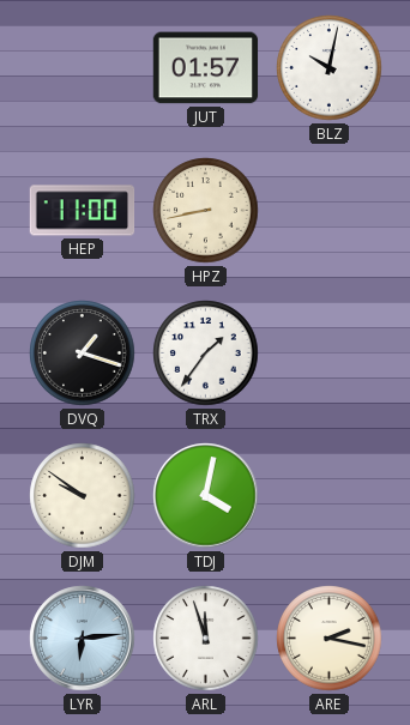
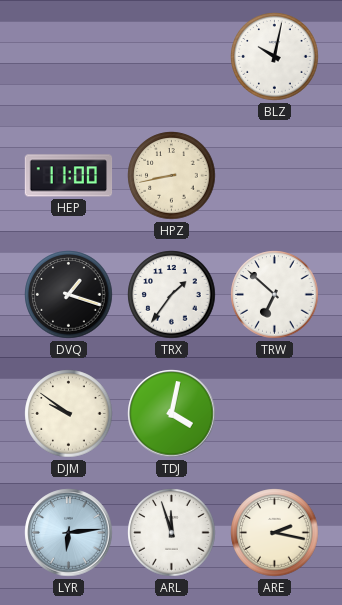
JUT: 01:57 -> none
TRW: none -> 6:52
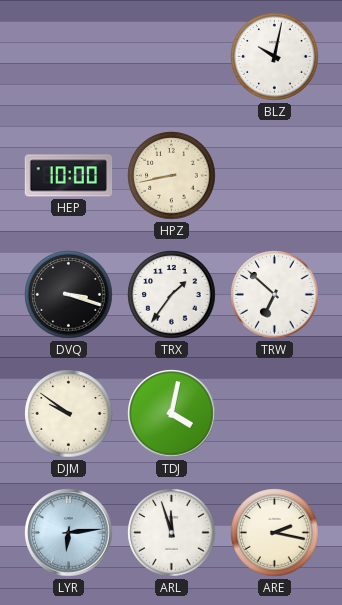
HEP: 11:00 -> 10:00
DVQ: 1:18 -> 3:18
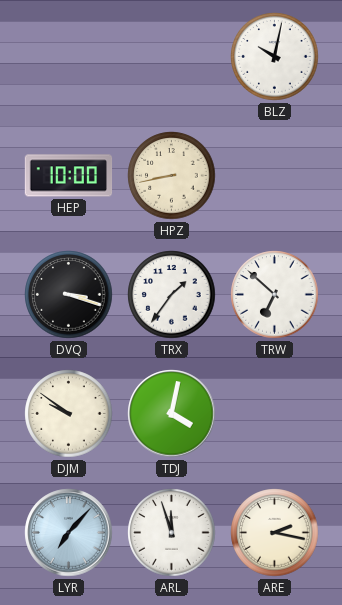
LYR: 6:14 -> 7:07
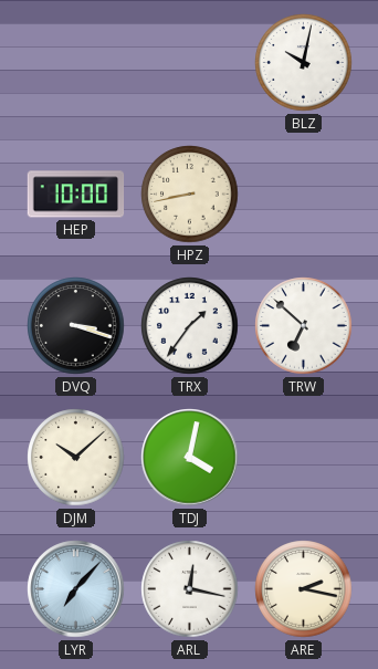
DJM: 9:51 -> 10:08
ARL: 11:57 -> 12:17
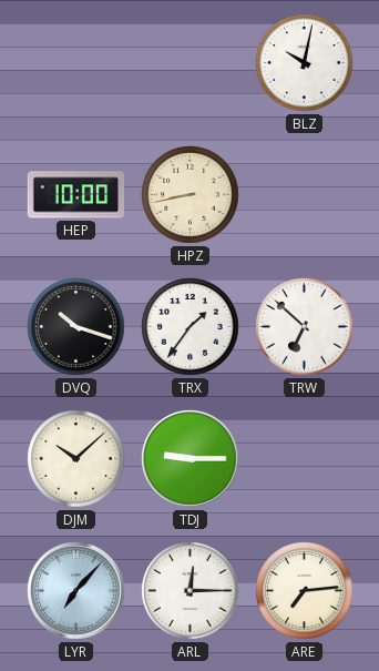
DVQ: 3:18 -> 10:18
TDJ: 4:02 -> 9:15
ARL: 12:17 -> 12:15
ARE: 2:17 -> 7:14
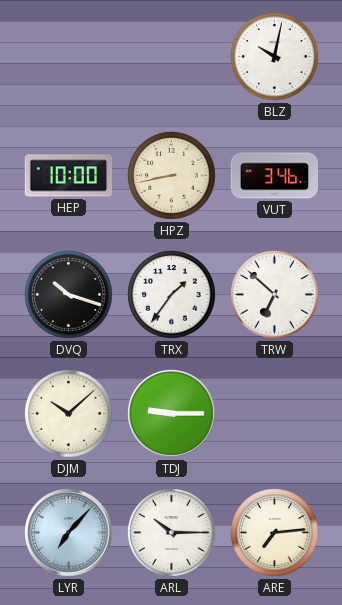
VUT: none -> 3:46
ARL: 12:15 -> 10:15
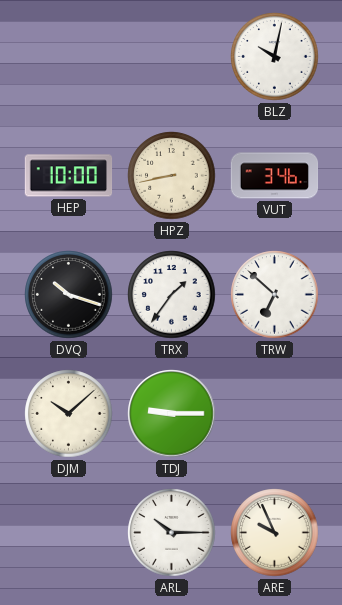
LYR: 7:07 -> none
ARE: 7:14 -> 9:56
